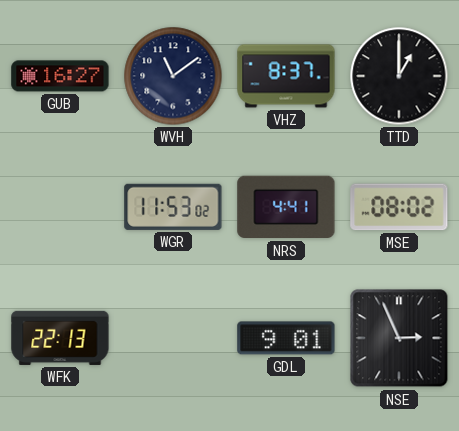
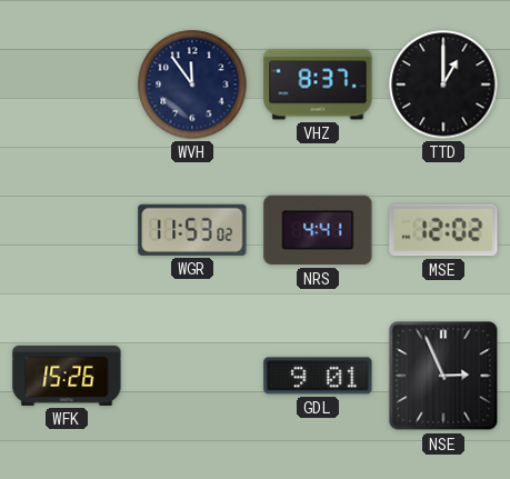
GUB: 16:27 -> none
WVH: 11:09 -> 11:54
MSE: 08:02 -> 12:02
WFK: 22:13 -> 15:26
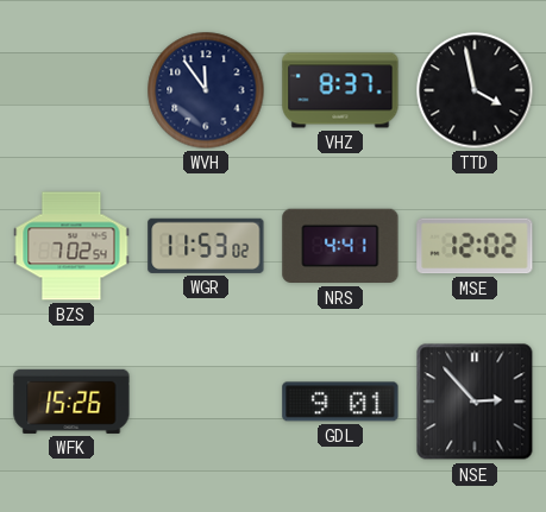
TTD: 1:00 -> 3:58
BZS: none -> 7:02
NSE: 2:56 -> 2:53
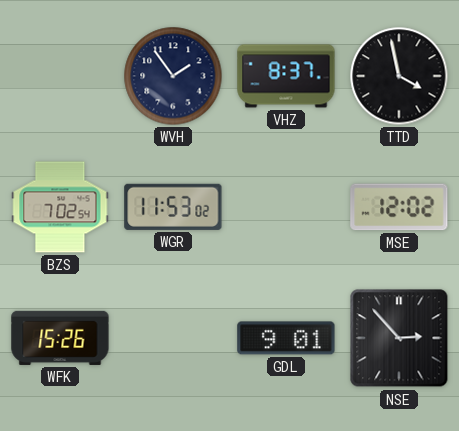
WVH: 11:54 -> 1:54
NRS: 4:41 -> none
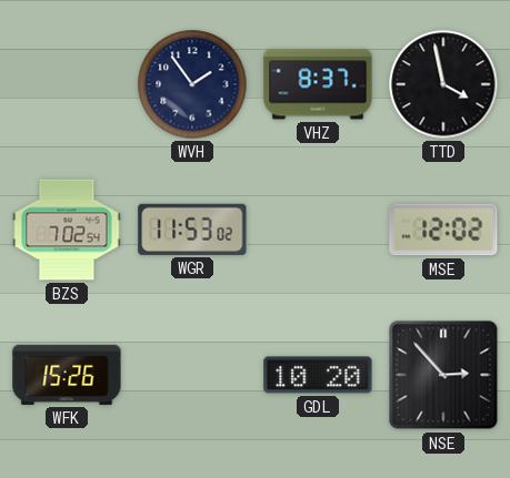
GDL: 9:01 -> 10:20
